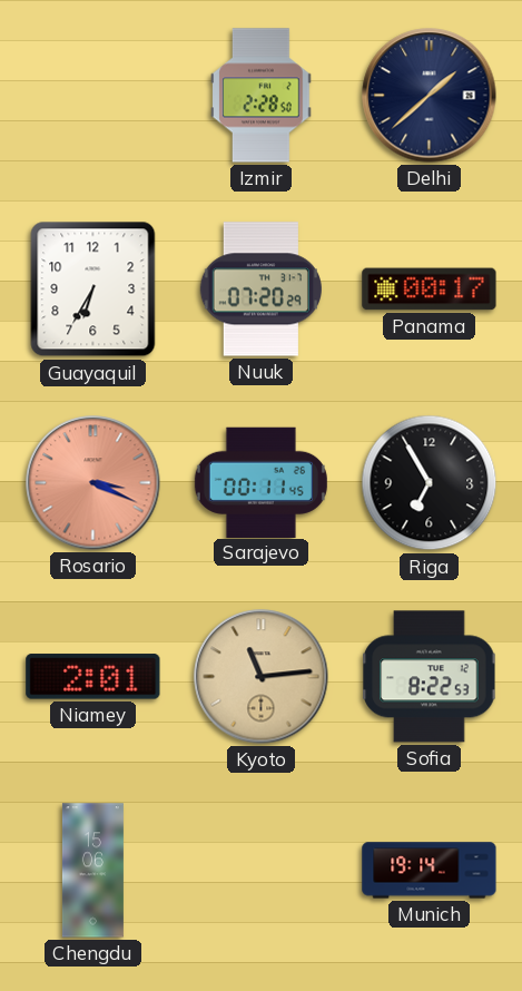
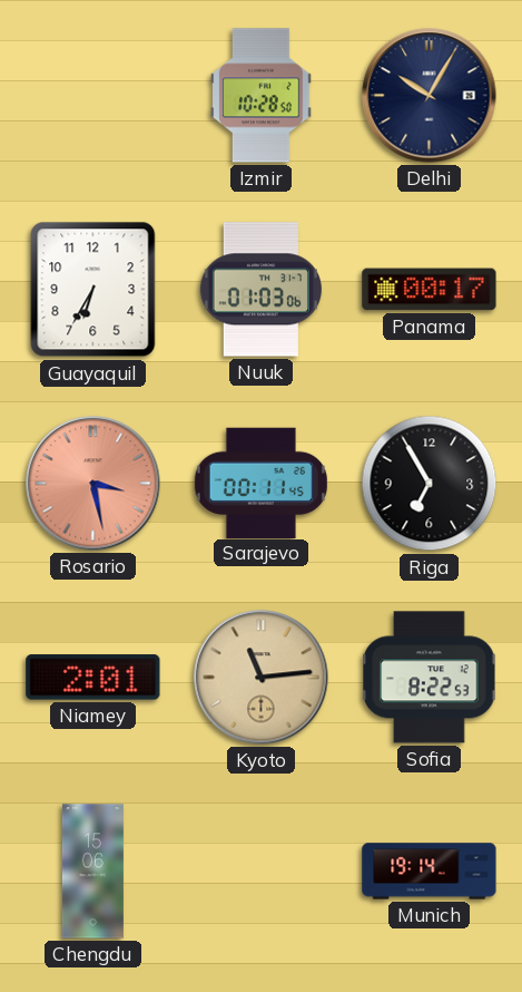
Izmir: 2:28 -> 10:28
Delhi: 1:38 -> 10:05
Nuuk: 07:20 -> 01:03
Rosario: 3:19 -> 3:28
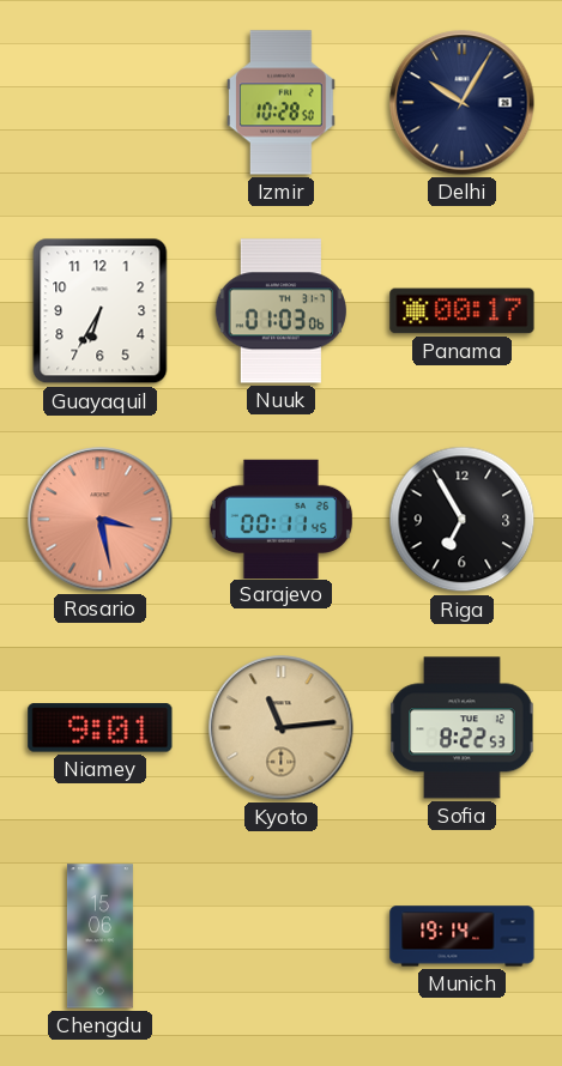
Niamey: 2:01 -> 9:01
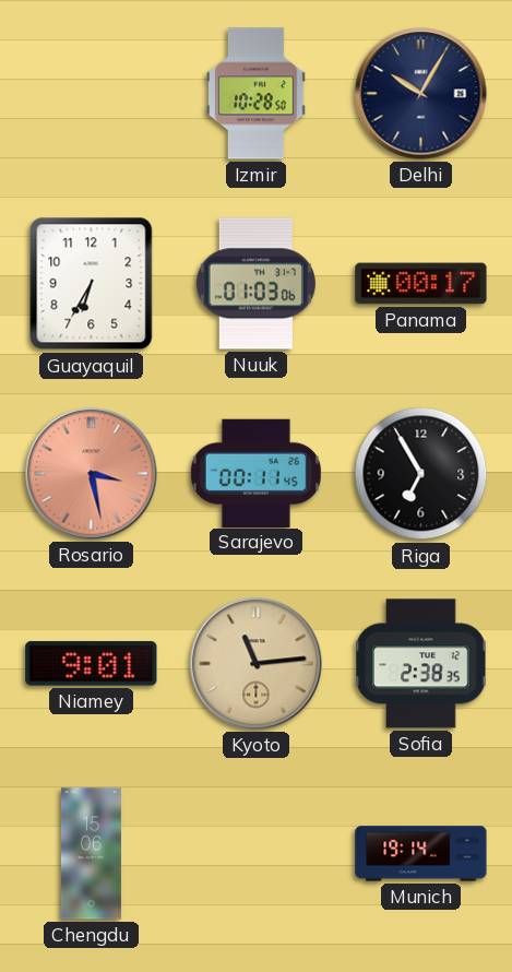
Sofia: 8:22 -> 2:38
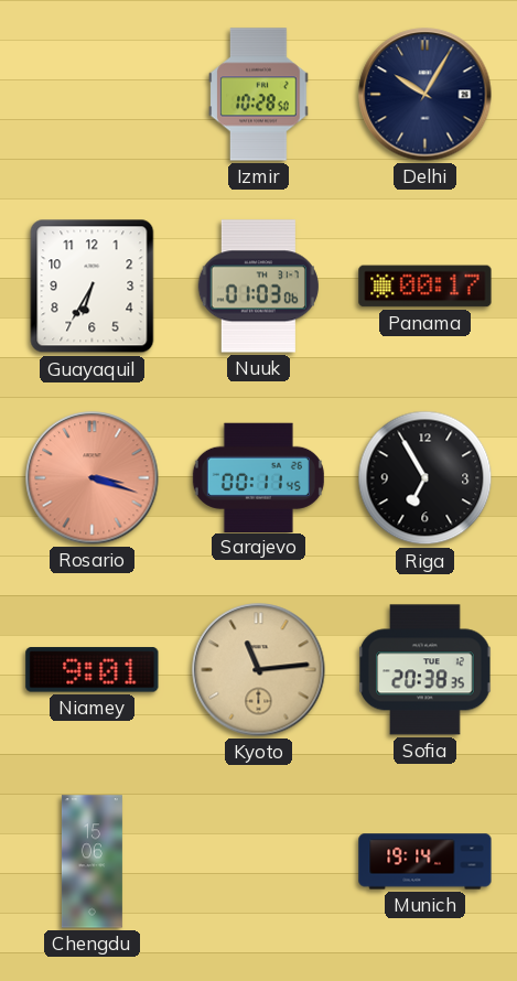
Rosario: 3:28 -> 3:18
Sofia: 2:38 -> 20:38
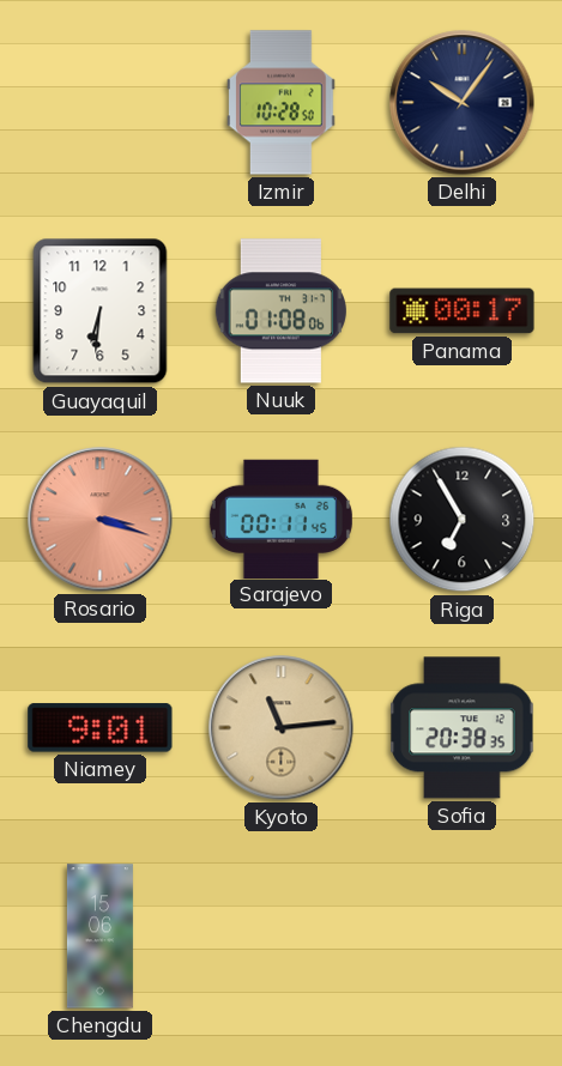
Delhi: 10:05 -> 10:06
Guayaquil: 6:35 -> 6:31
Nuuk: 01:03 -> 01:08
Munich: 19:14 -> none
